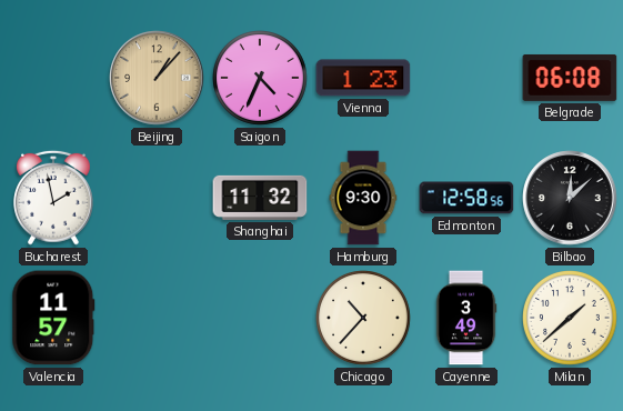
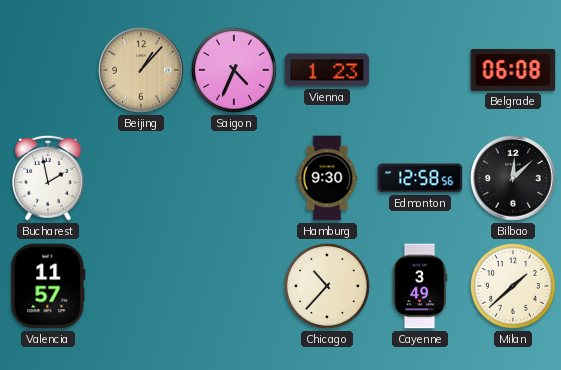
Shanghai: 11:32 -> none
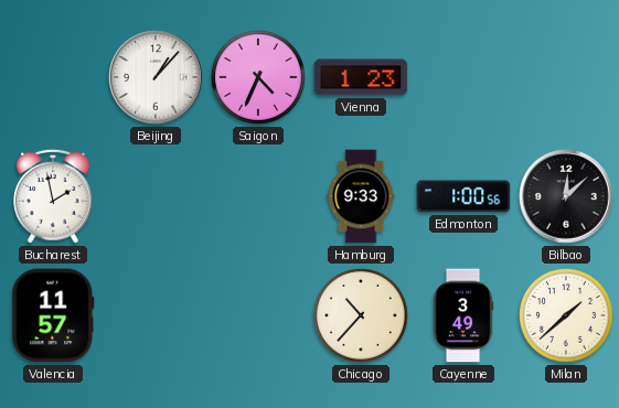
Beijing dial: champagne -> white
Belgrade: 06:08 -> none
Hamburg: 9:30 -> 9:33
Edmonton: 12:58 -> 1:00
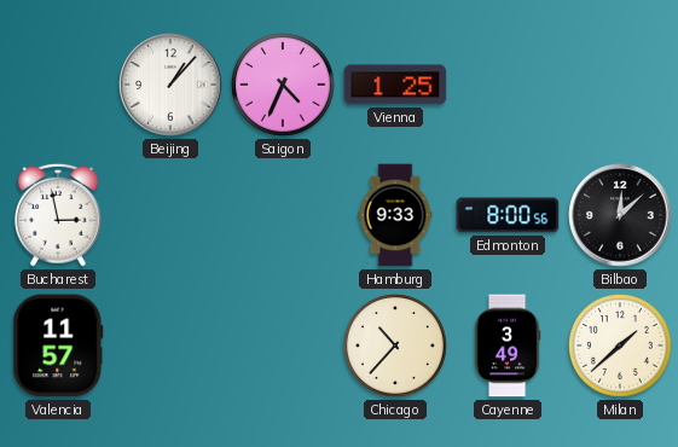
Vienna: 1:23 -> 1:25
Bucharest: 1:58 -> 2:58
Edmonton: 1:00 -> 8:00
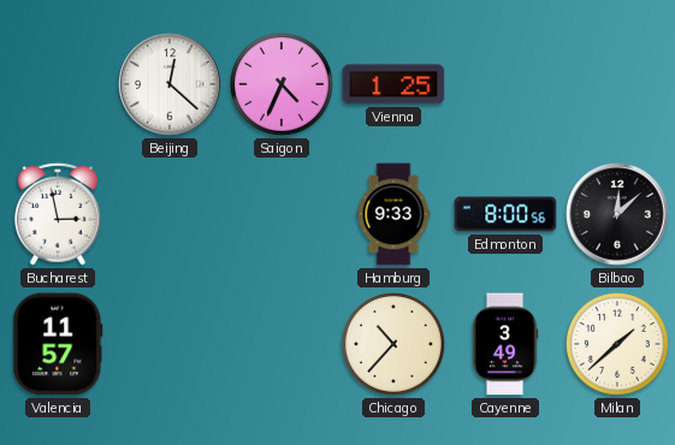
Beijing: 1:07 -> 12:22
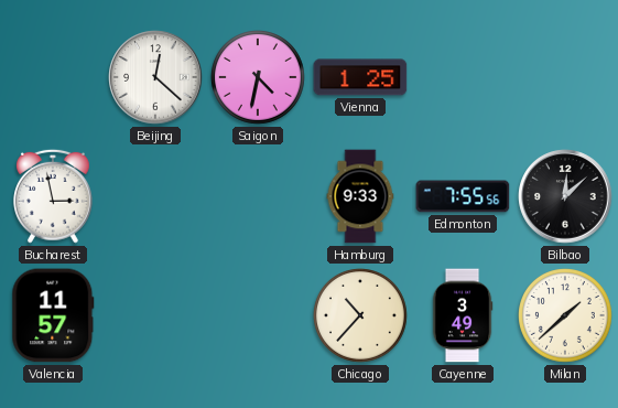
Saigon: 4:34 -> 4:32
Edmonton: 8:00 -> 7:55
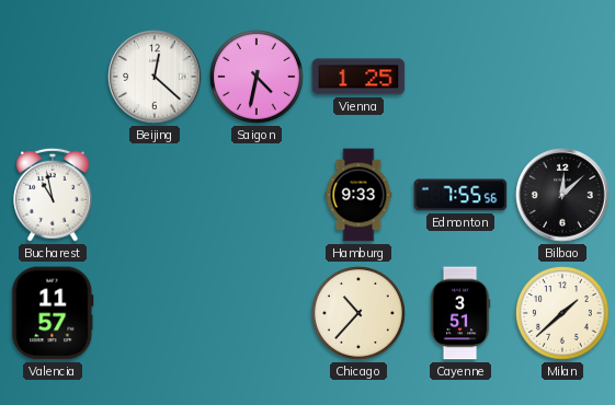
Bucharest: 2:58 -> 10:58
Cayenne: 3:49 -> 3:51
